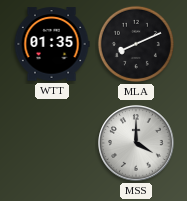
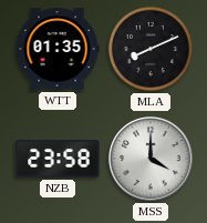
NZB: none -> 23:58
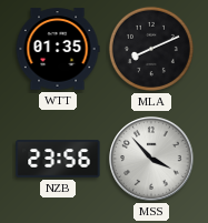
NZB: 23:58 -> 23:56
MSS: 4:00 -> 3:53
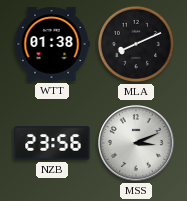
WTT: 01:35 -> 01:38
MSS: 3:53 -> 3:11
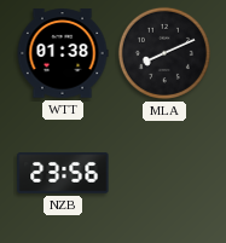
MSS: 3:11 -> none
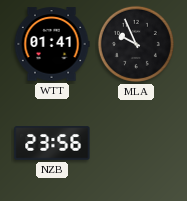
WTT: 01:38 -> 01:41
MLA: 8:11 -> 9:56
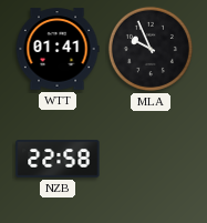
NZB: 23:56 -> 22:58
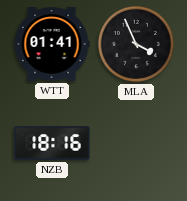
MLA: 9:56 -> 3:56
NZB: 22:58 -> 18:16
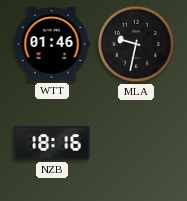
WTT: 01:41 -> 01:46
MLA: 3:56 -> 9:32
